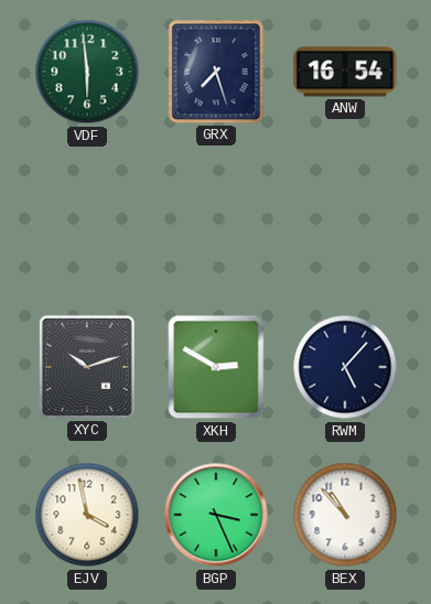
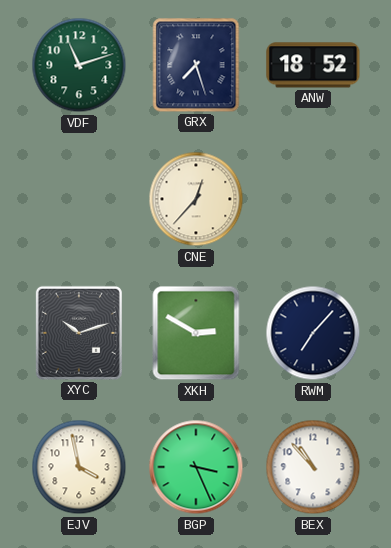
VDF: 5:59 -> 11:12
ANW: 16:54 -> 18:52
CNE: none -> 12:37
RWM: 5:07 -> 7:07
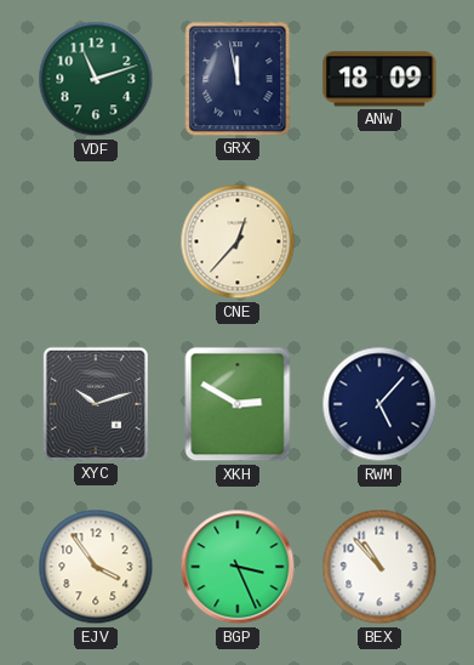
GRX: 7:27 -> 11:58
ANW: 18:52 -> 18:09
RWM: 7:07 -> 5:07
EJV: 3:58 -> 3:54
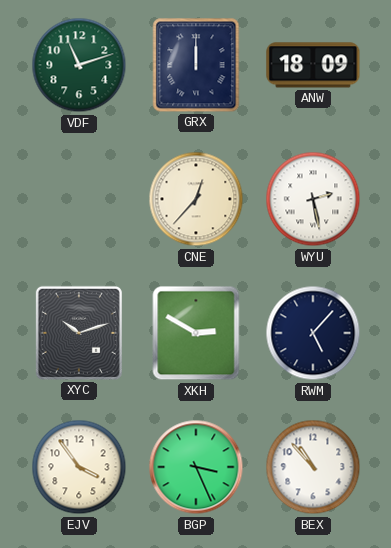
GRX: 11:58 -> 12:00
WYU: none -> 2:28
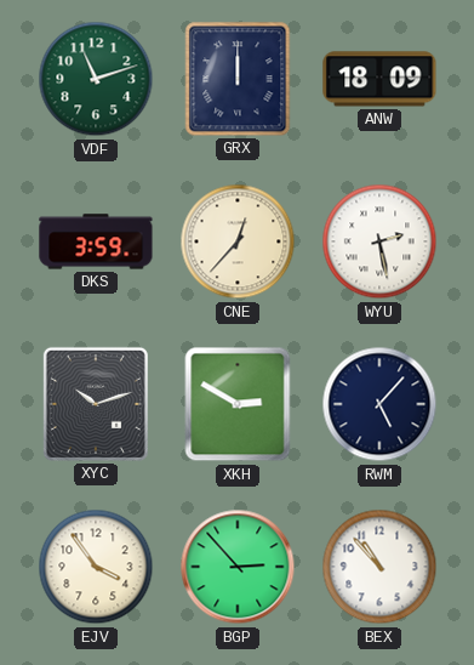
DKS: none -> 3:59
BGP: 3:26 -> 2:53
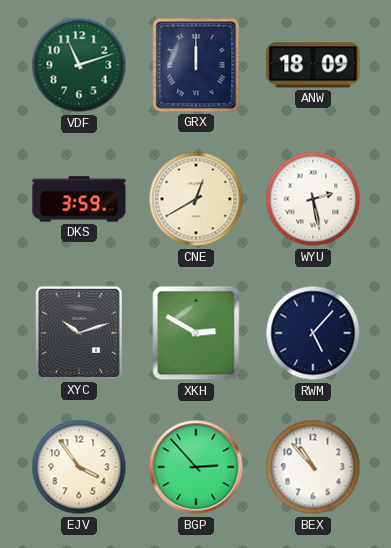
CNE: 12:37 -> 12:40
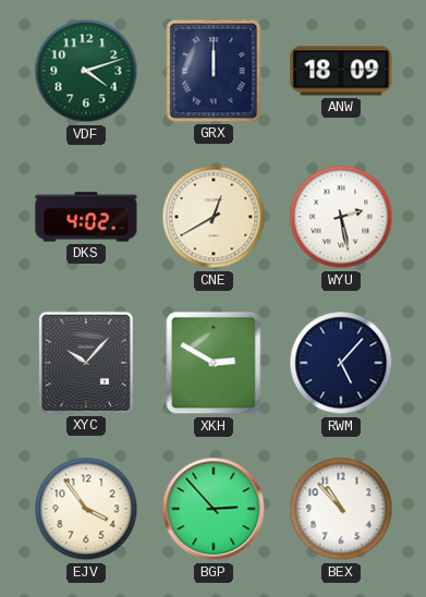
VDF: 11:12 -> 4:12
DKS: 3:59 -> 4:02
XYC: 10:12 -> 10:07
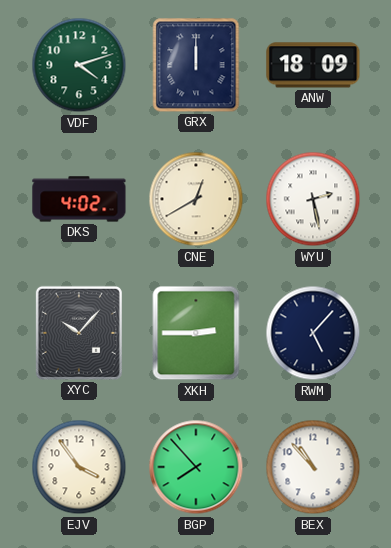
XKH: 2:50 -> 2:45
BGP: 2:53 -> 7:53
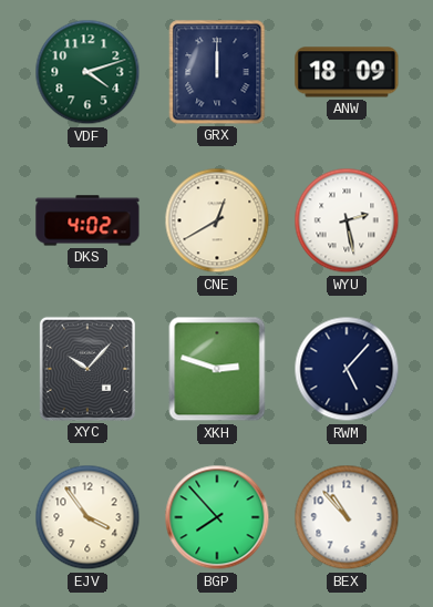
XKH: 2:45 -> 2:48
